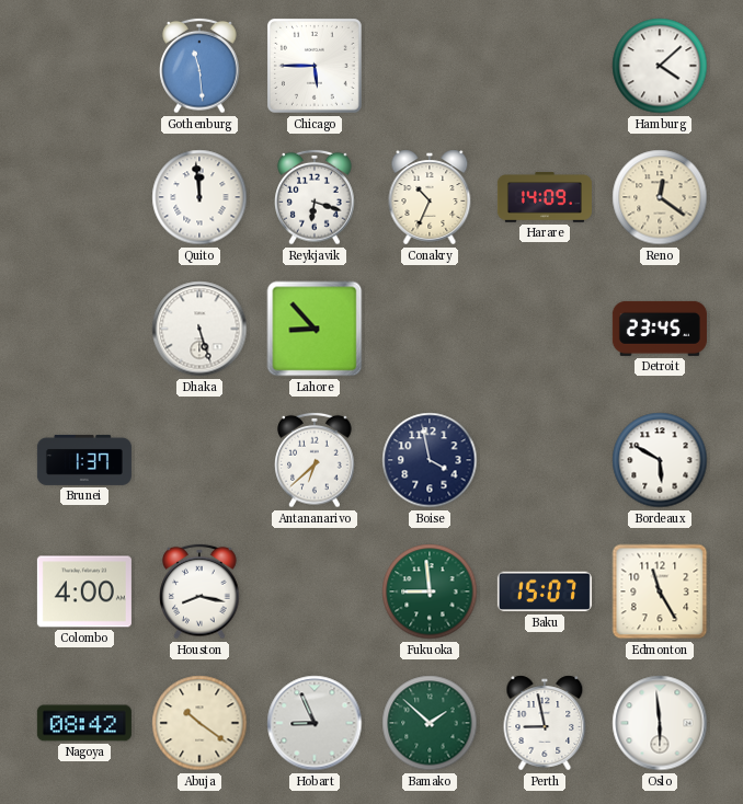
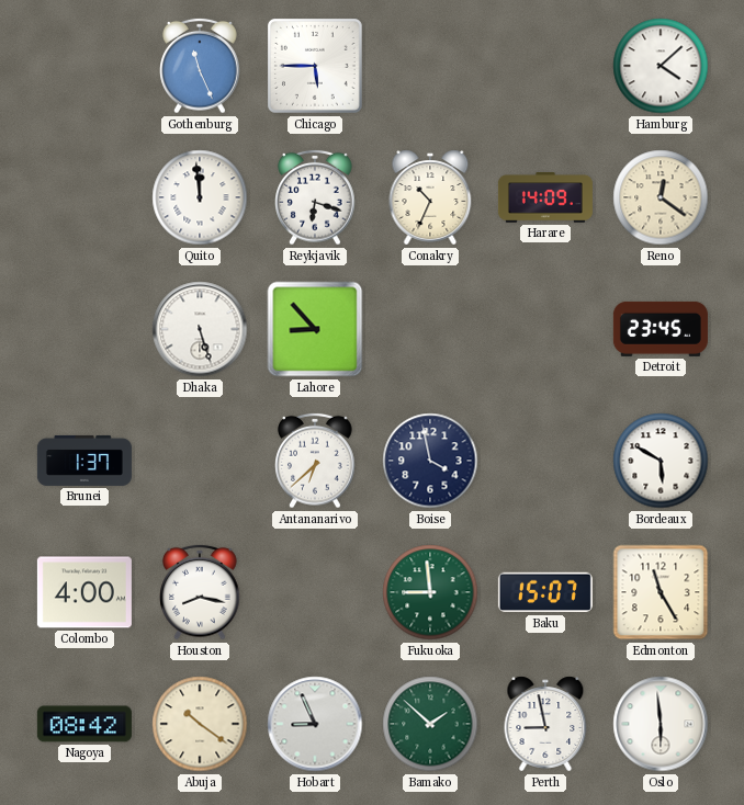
Gothenburg: 11:29 -> 11:26
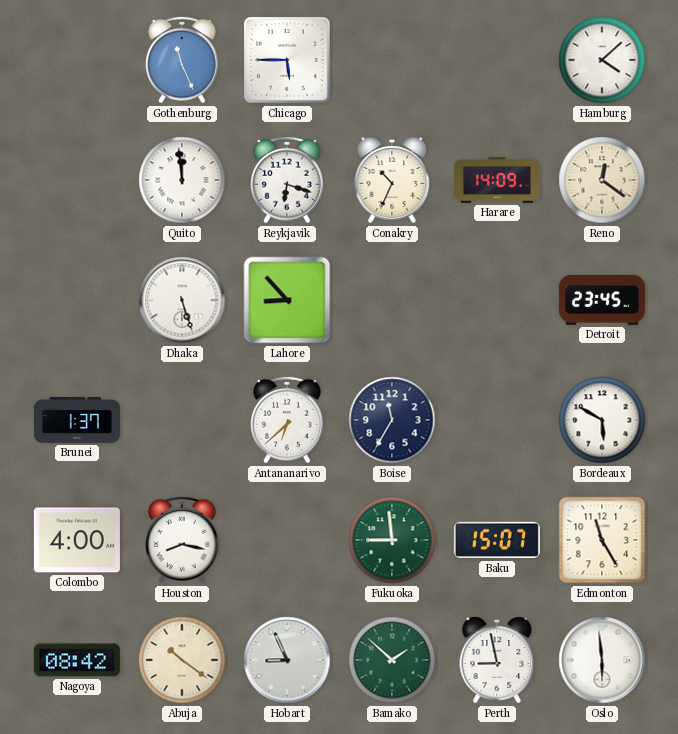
Boise: 3:58 -> 11:35
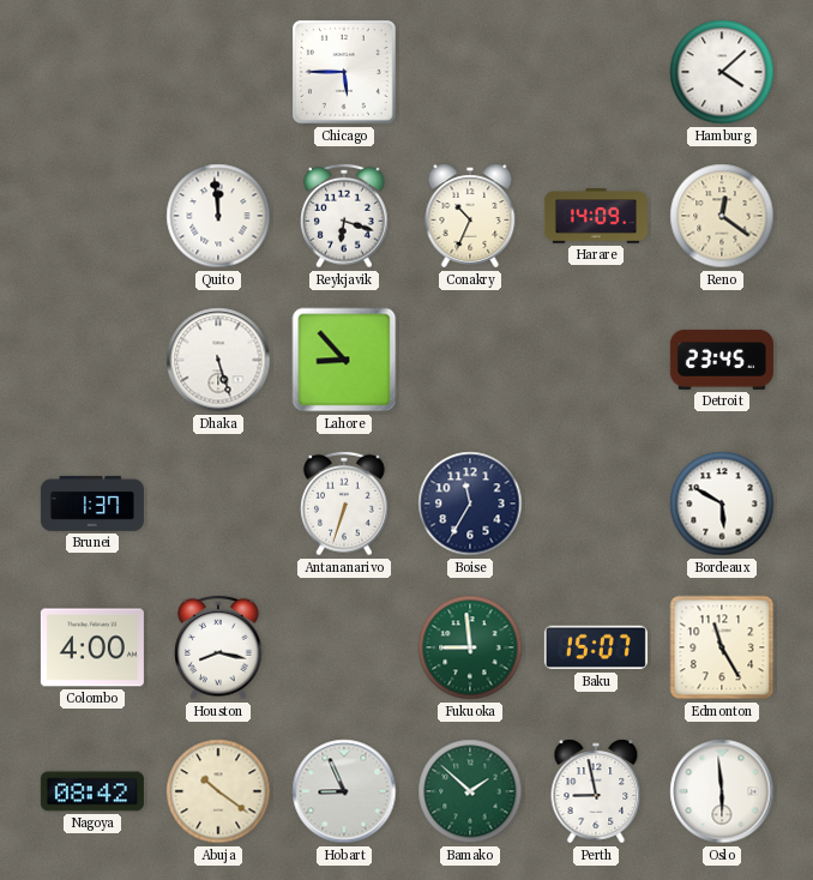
Gothenburg: 11:26 -> none
Antananarivo: 6:38 -> 6:33
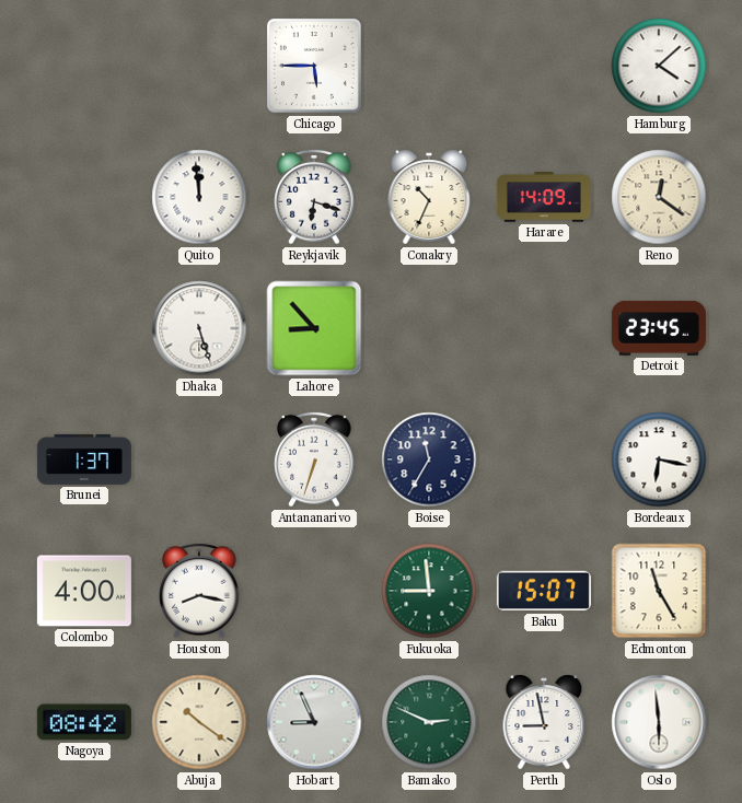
Bordeaux: 5:50 -> 6:17
Bamako: 1:52 -> 2:49
